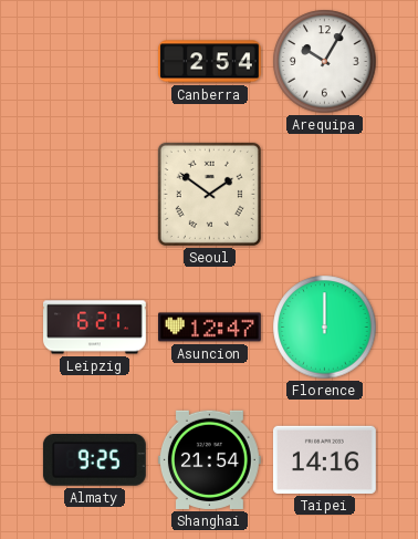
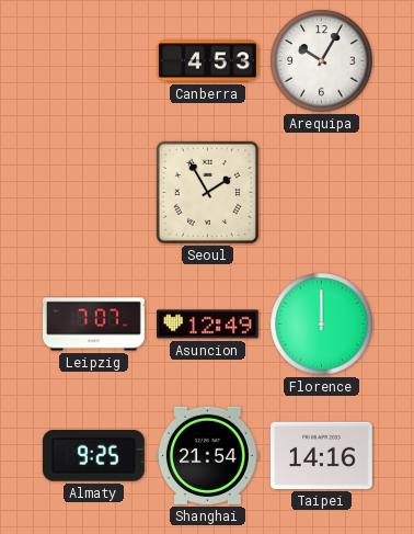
Canberra: 2:54 -> 4:53
Seoul: 1:51 -> 1:55
Leipzig: 6:21 -> 7:07
Asuncion: 12:47 -> 12:49
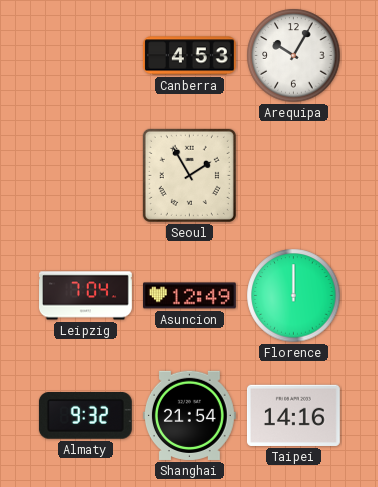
Leipzig: 7:07 -> 7:04
Almaty: 9:25 -> 9:32
